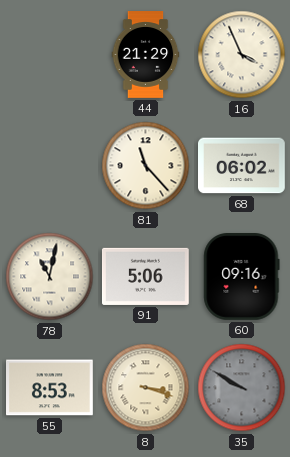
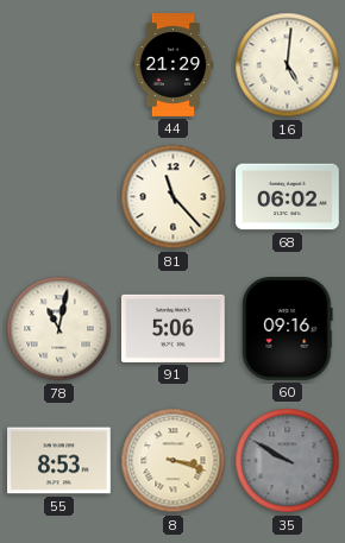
16: 3:56 -> 5:01
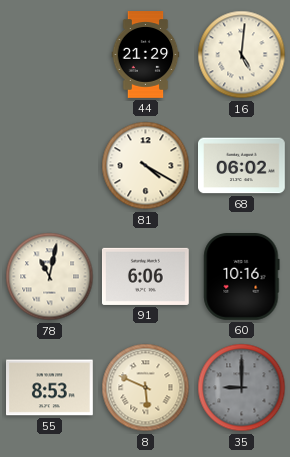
81: 11:23 -> 4:20
91: 5:06 -> 6:06
60: 09:16 -> 10:16
8: 3:18 -> 5:49
35: 9:50 -> 9:00
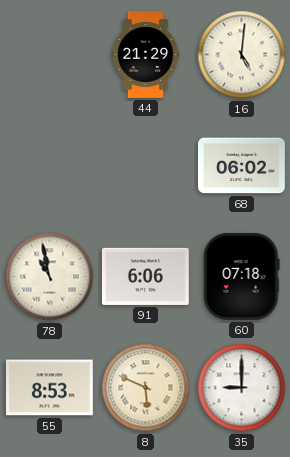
81: 4:20 -> none
78: 11:02 -> 10:58
60: 10:16 -> 07:18
35 dial: grey -> white
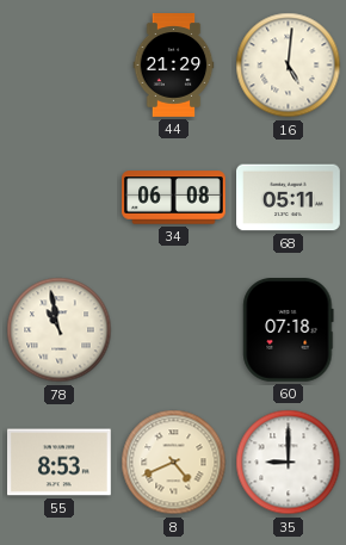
34: none -> 06:08
68: 06:02 -> 05:11
91: 6:06 -> none
8: 5:49 -> 4:41
